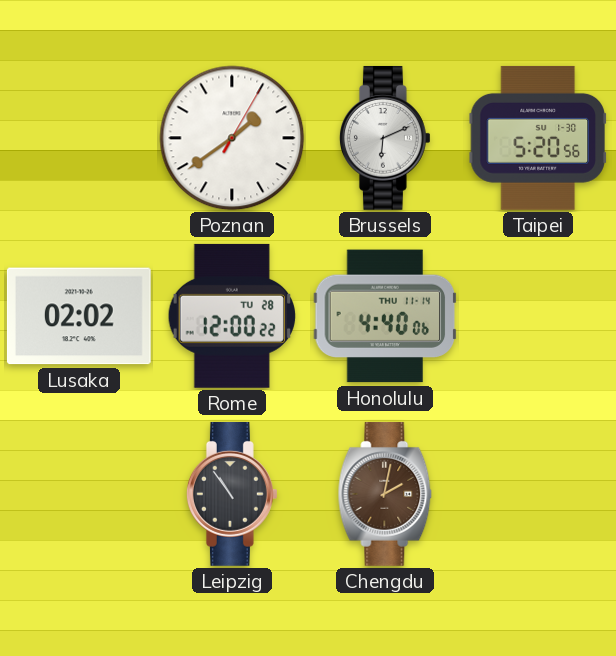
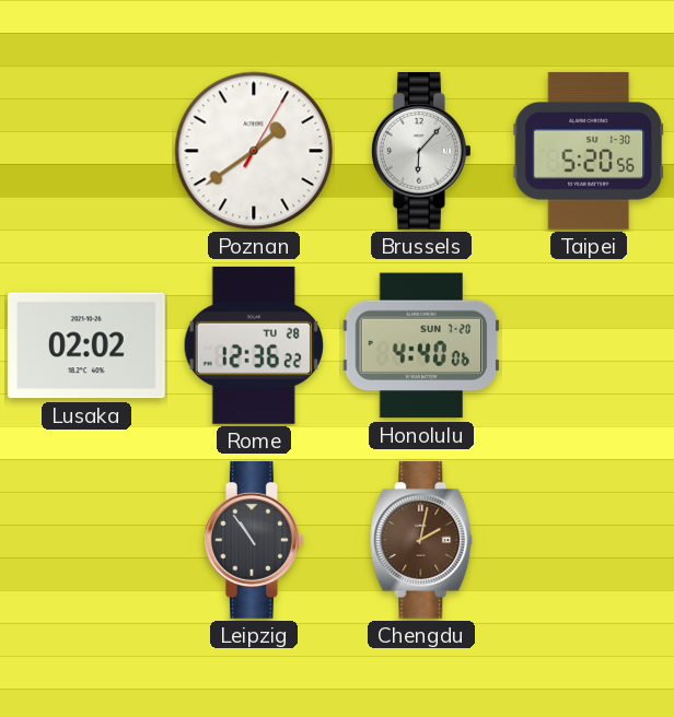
Brussels: 6:11 -> 6:07
Rome: 12:00 -> 12:36
Honolulu date: THU 11-14 -> SUN 7-20
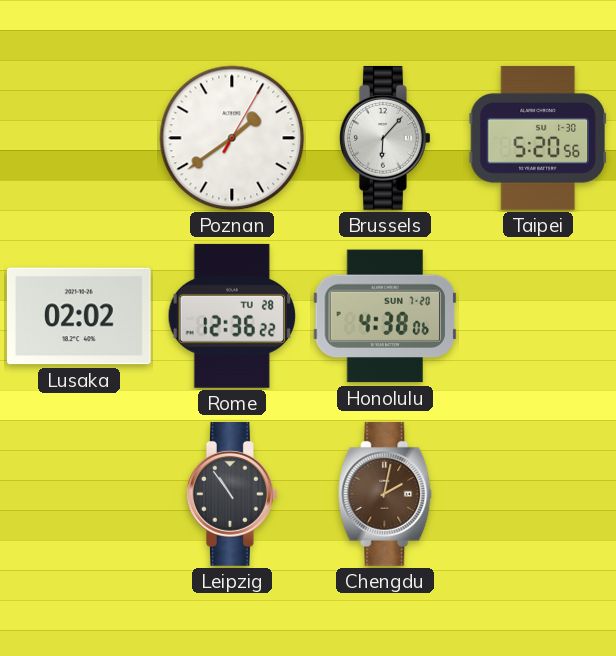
Honolulu: 4:40 -> 4:38
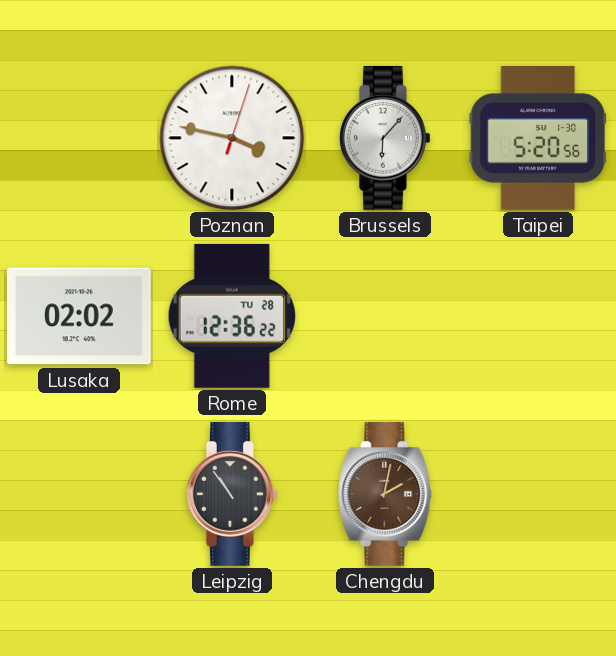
Poznan: 1:39 -> 3:47
Honolulu: 4:38 -> none
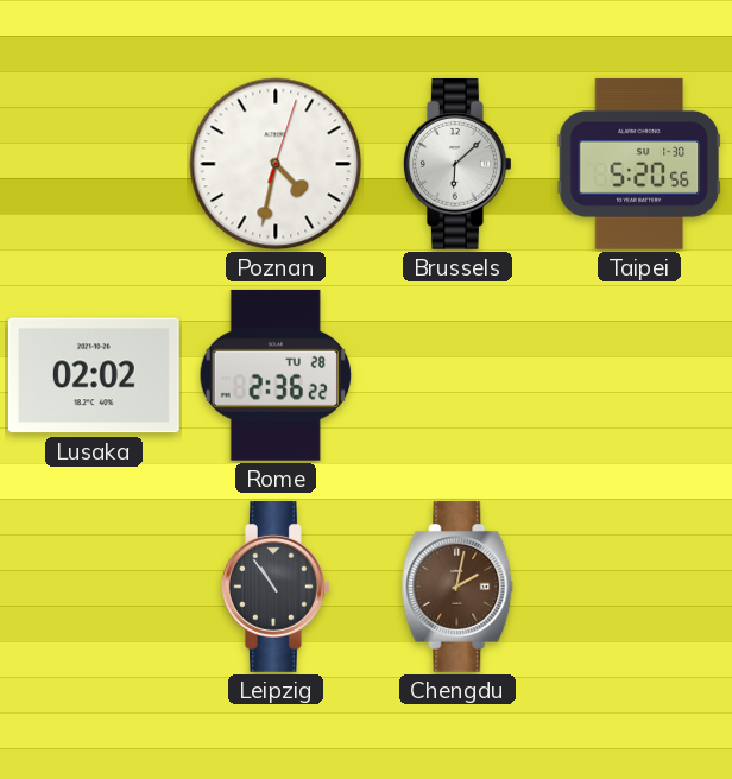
Poznan: 3:47 -> 4:32
Brussels: 6:07 -> 6:08
Rome: 12:36 -> 2:36
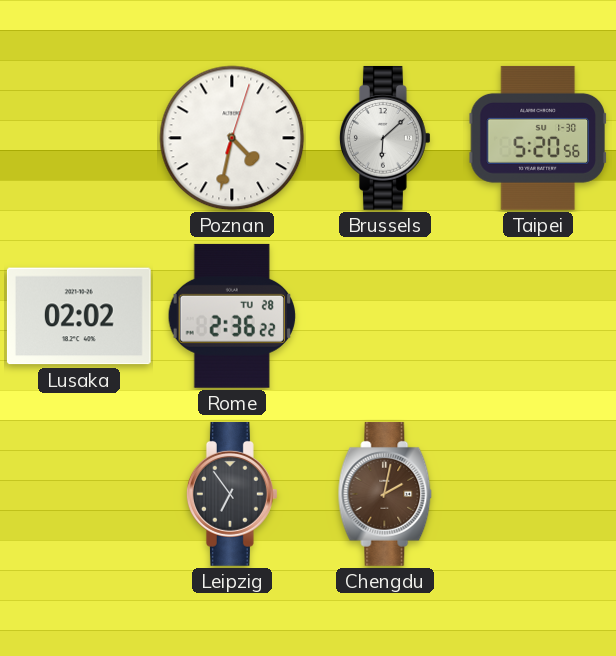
Leipzig: 10:54 -> 6:54
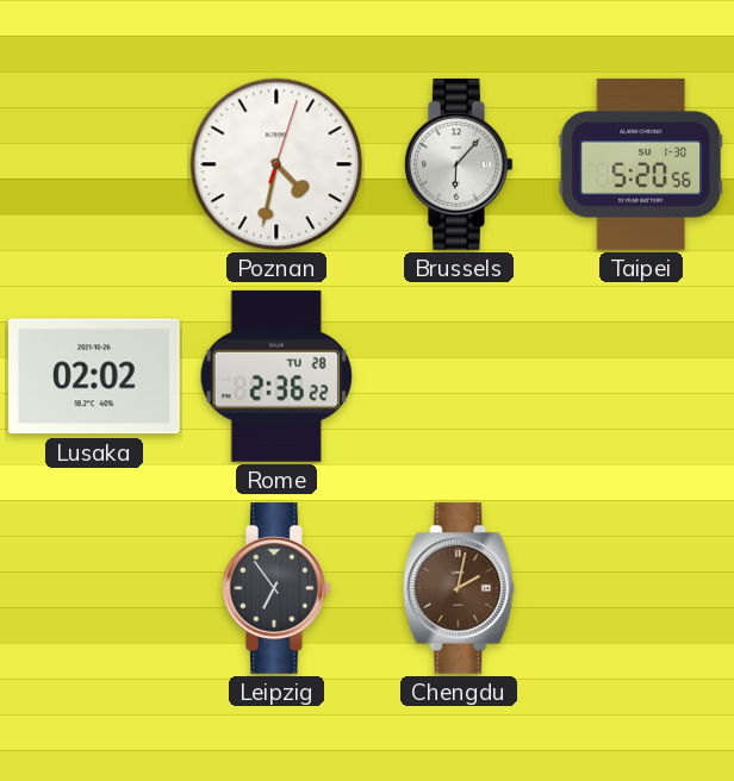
Brussels: 6:08 -> 6:07
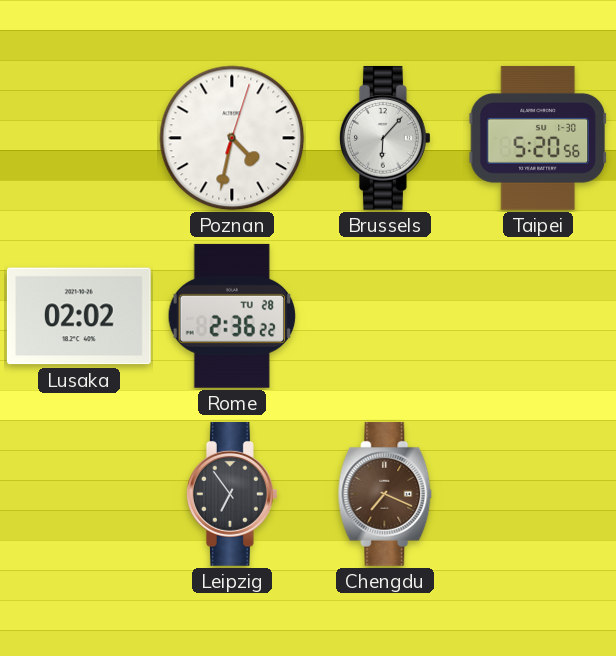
Chengdu: 2:02 -> 7:19
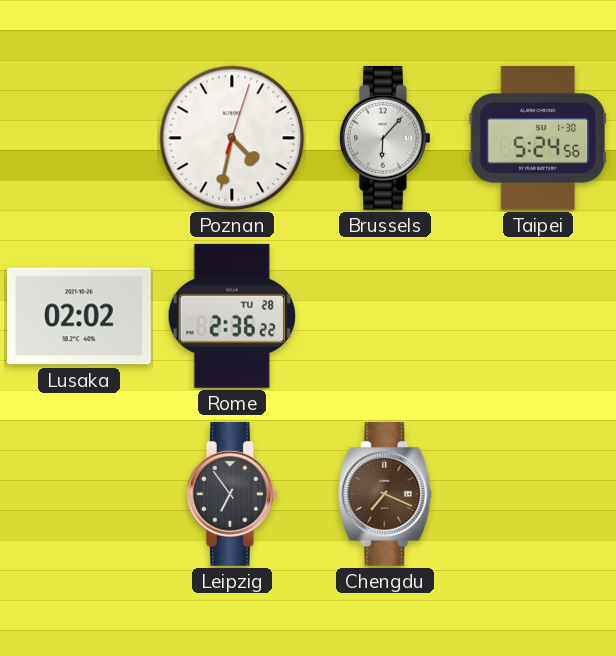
Taipei: 5:20 -> 5:24
